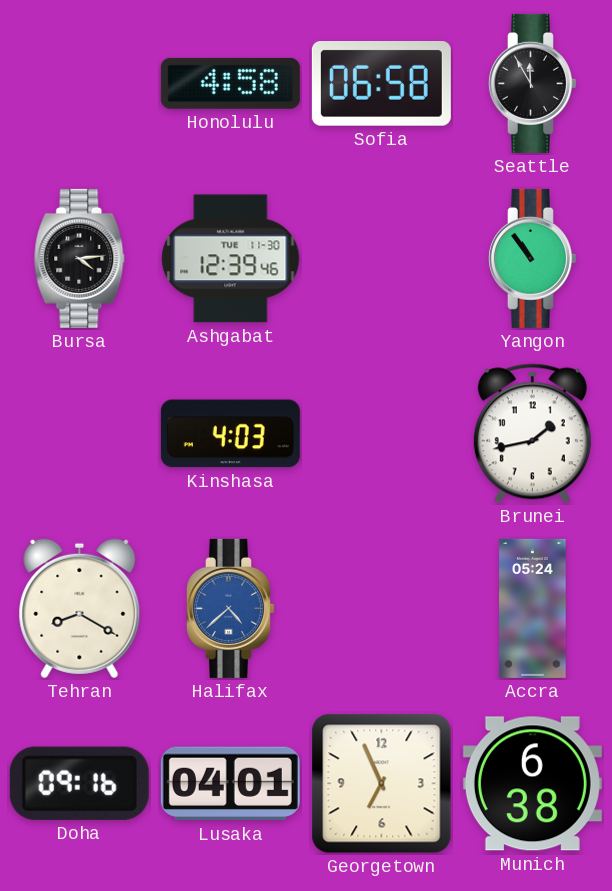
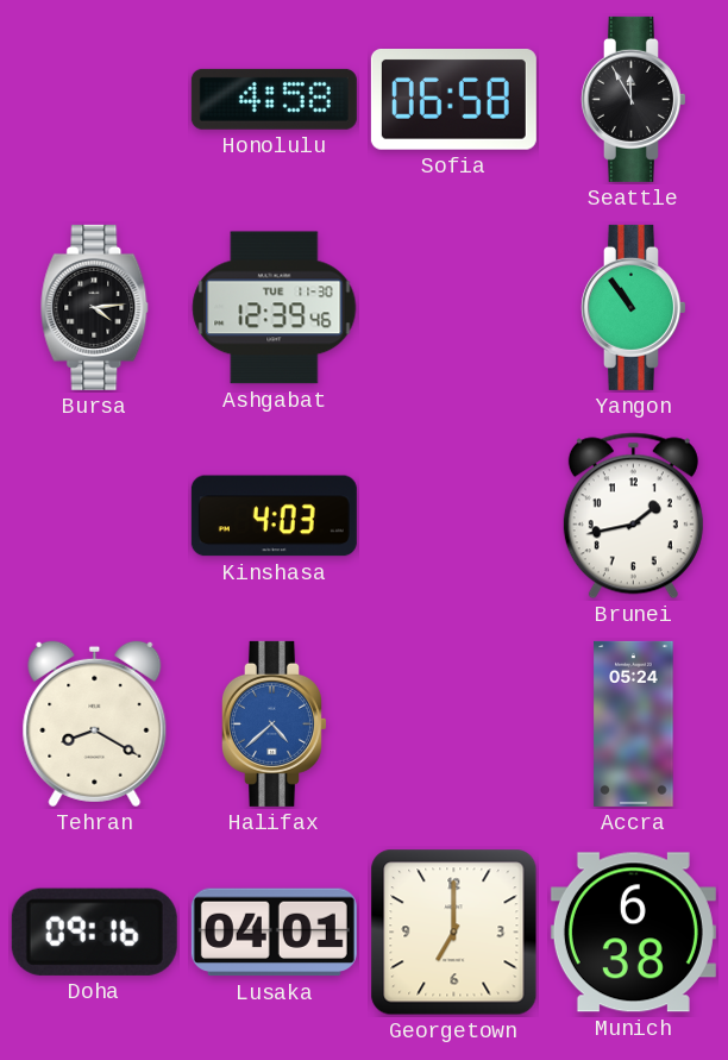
Georgetown: 6:56 -> 7:00
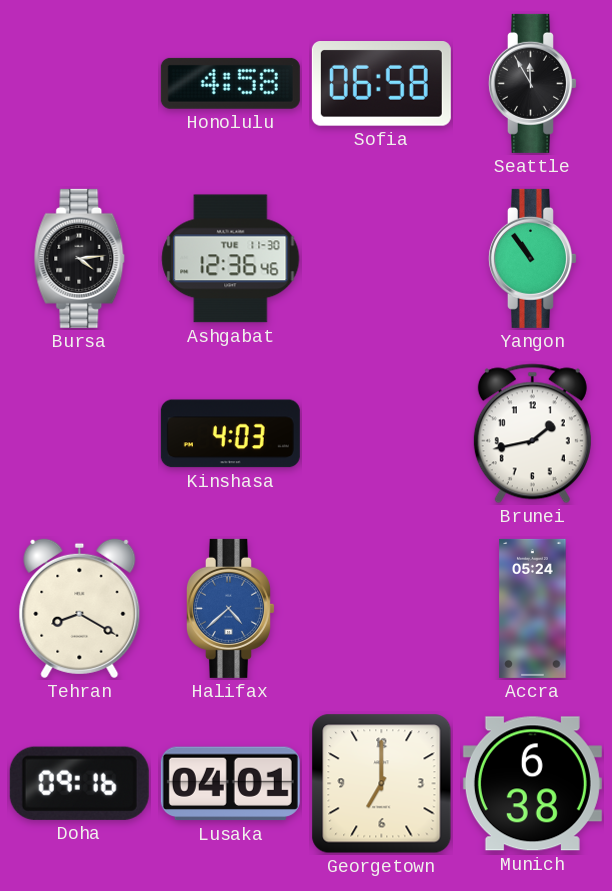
Ashgabat: 12:39 -> 12:36
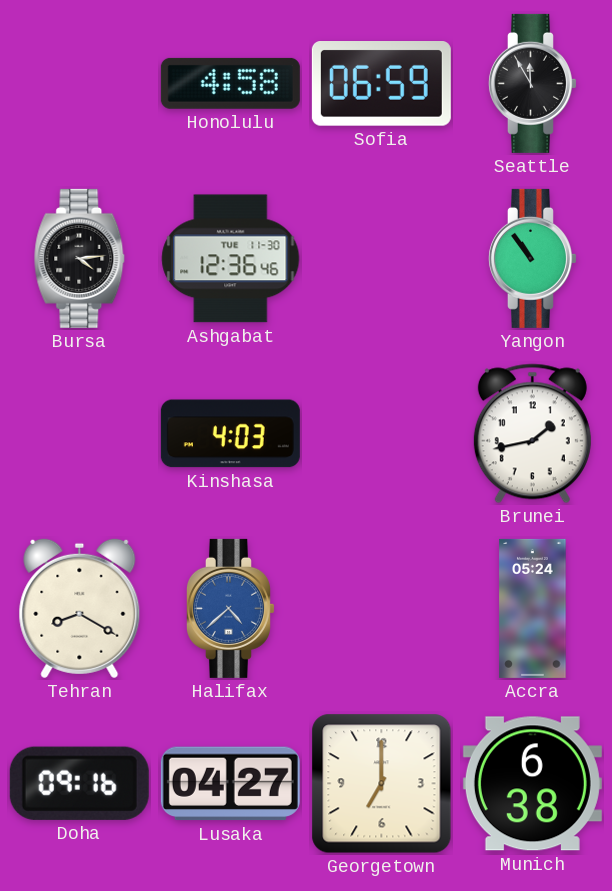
Sofia: 06:58 -> 06:59
Lusaka: 04:01 -> 04:27
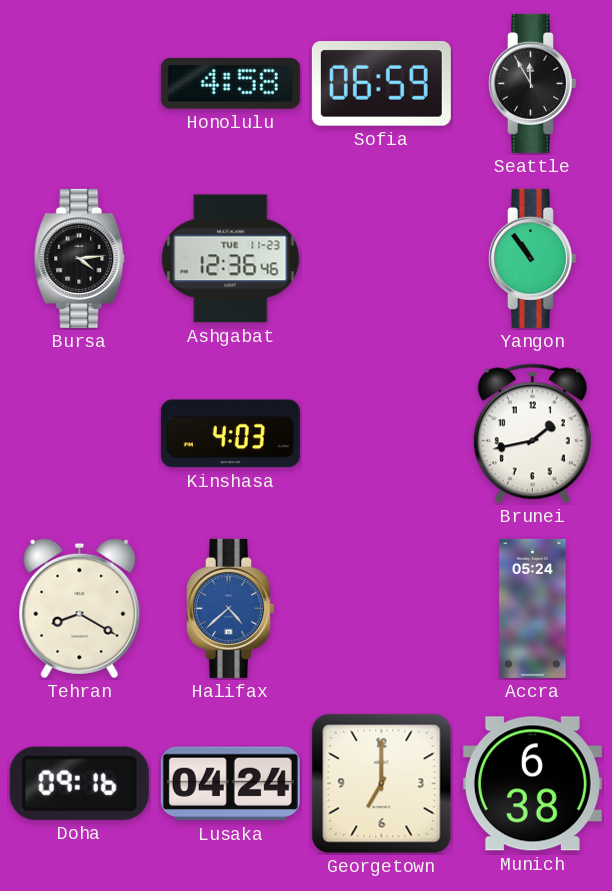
Ashgabat date: TUE 11-30 -> TUE 11-23
Lusaka: 04:27 -> 04:24
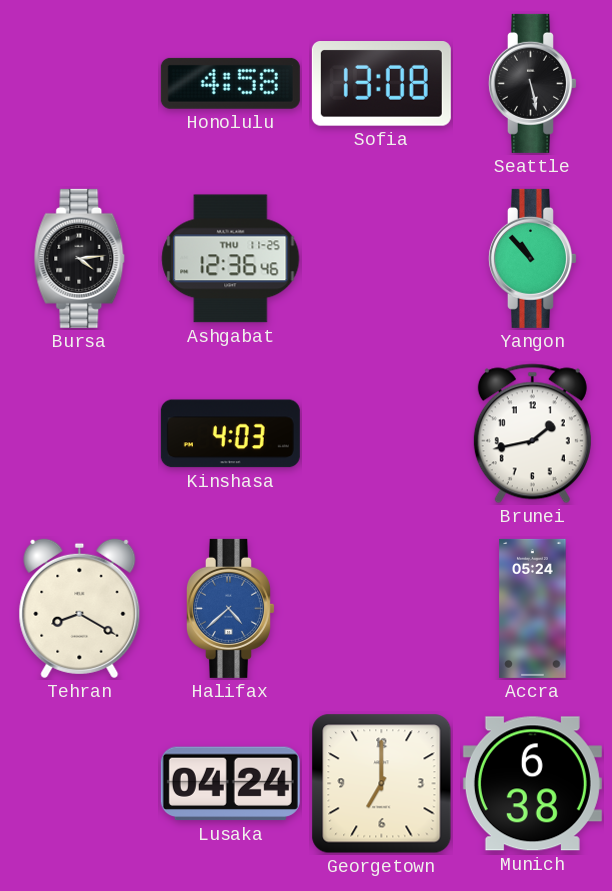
Sofia: 06:59 -> 13:08
Seattle: 11:55 -> 5:28
Ashgabat date: TUE 11-23 -> THU 11-25
Yangon: 10:54 -> 10:53
Doha: 09:16 -> none
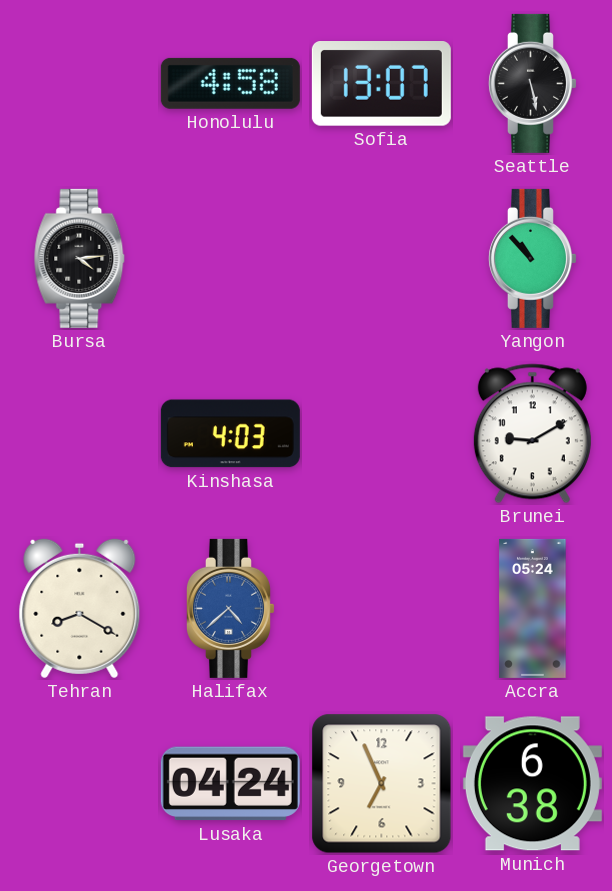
Sofia: 13:08 -> 13:07
Ashgabat: 12:36 -> none
Brunei: 1:43 -> 9:10
Georgetown: 7:00 -> 6:56
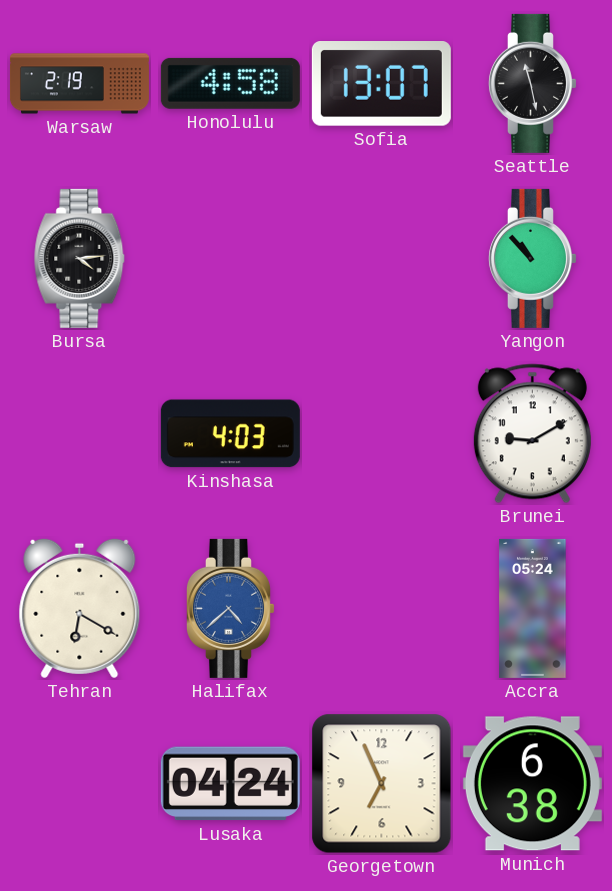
Warsaw: none -> 2:19
Seattle: 5:28 -> 11:28
Tehran: 8:20 -> 6:20
